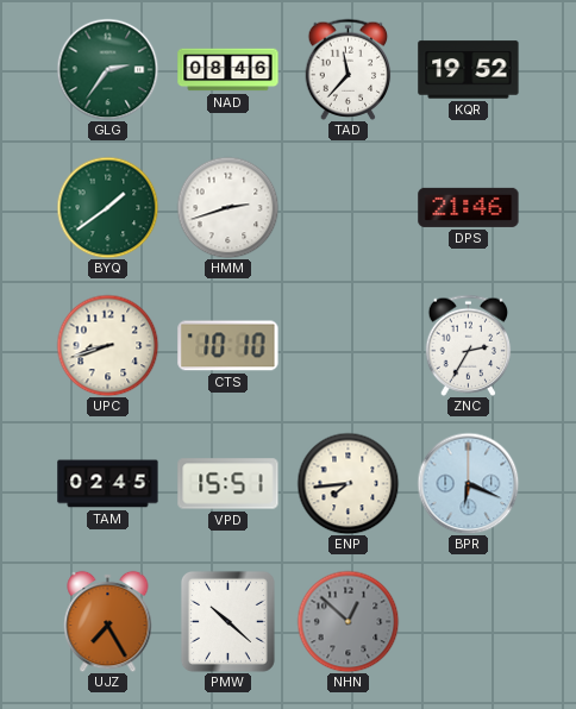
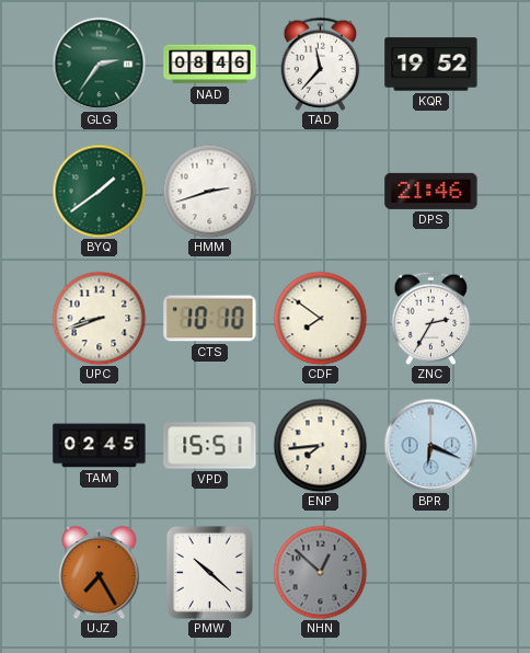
CDF: none -> 7:51
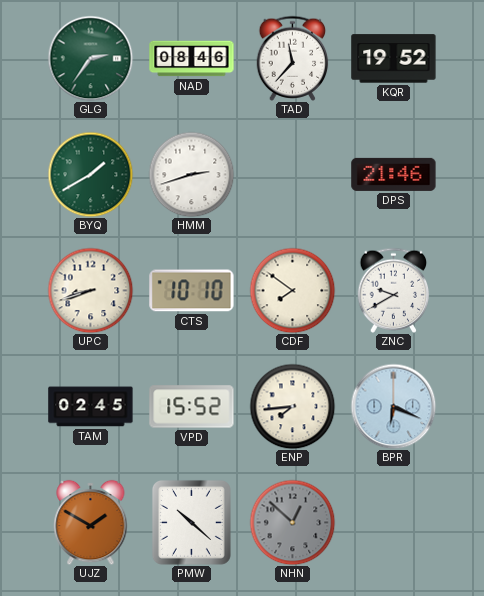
BYQ: 1:39 -> 1:40
ZNC: 2:35 -> 9:40
VPD: 15:51 -> 15:52
UJZ: 7:25 -> 1:50
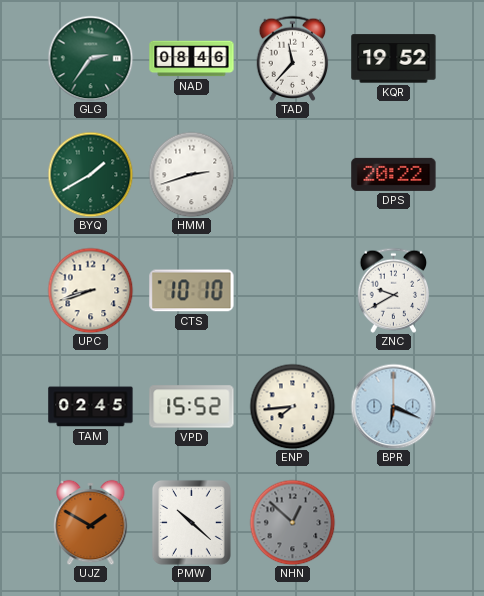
DPS: 21:46 -> 20:22
CDF: 7:51 -> none
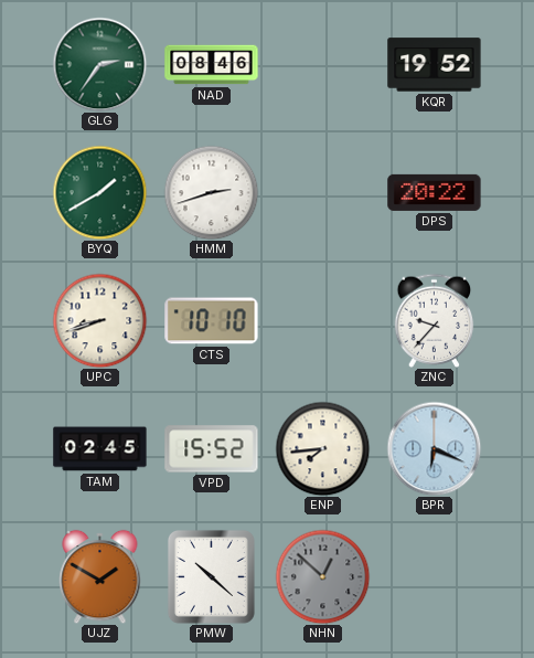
TAD: 11:37 -> none
ZNC: 9:40 -> 9:37
